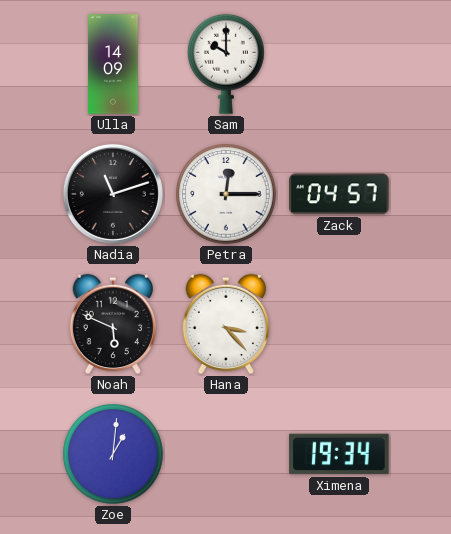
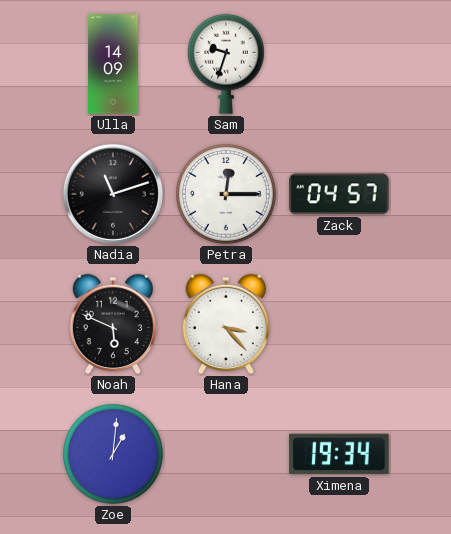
Sam: 10:00 -> 9:33
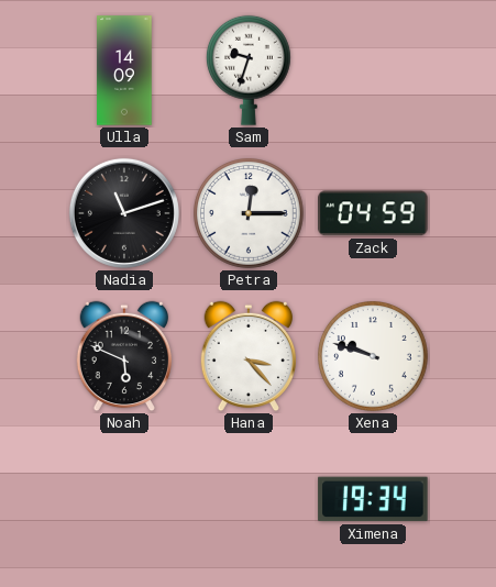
Zack: 04:57 -> 04:59
Xena: none -> 9:48
Zoe: 1:01 -> none
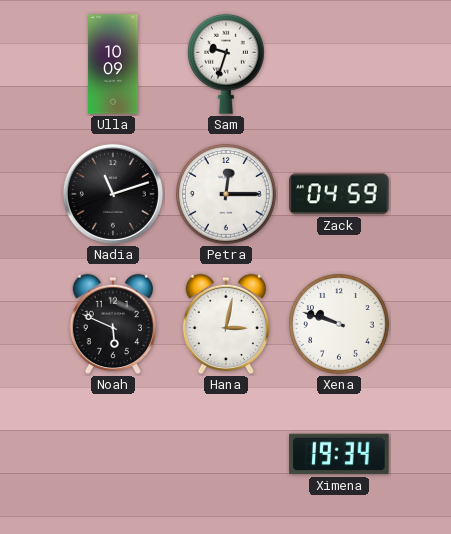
Ulla: 14:09 -> 10:09
Hana: 3:23 -> 3:02
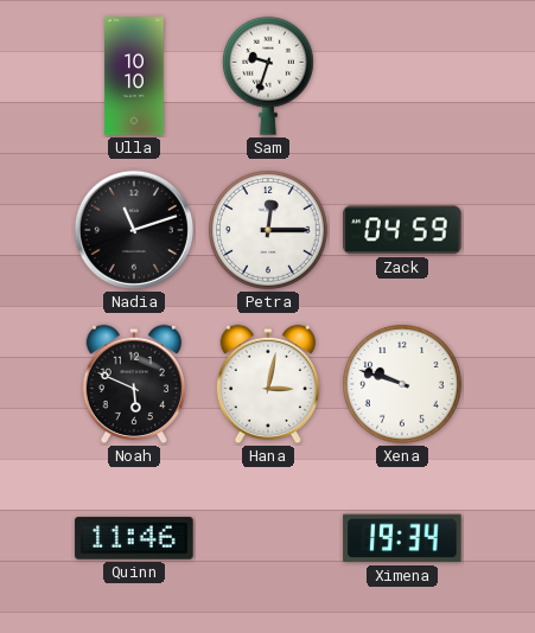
Ulla: 10:09 -> 10:10
Quinn: none -> 11:46
